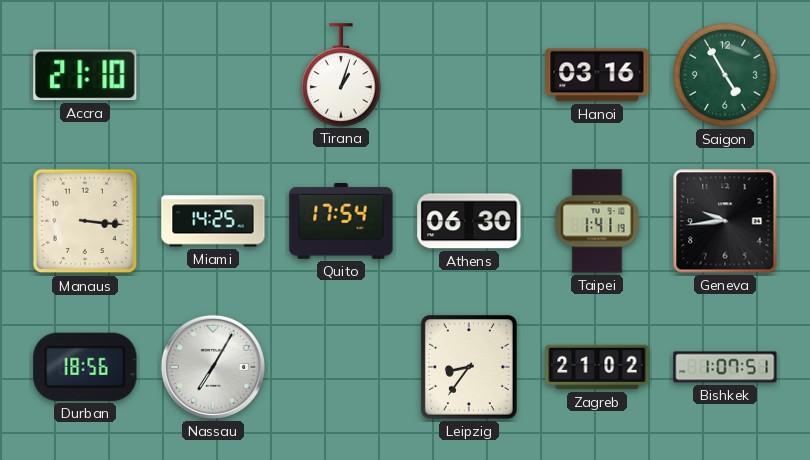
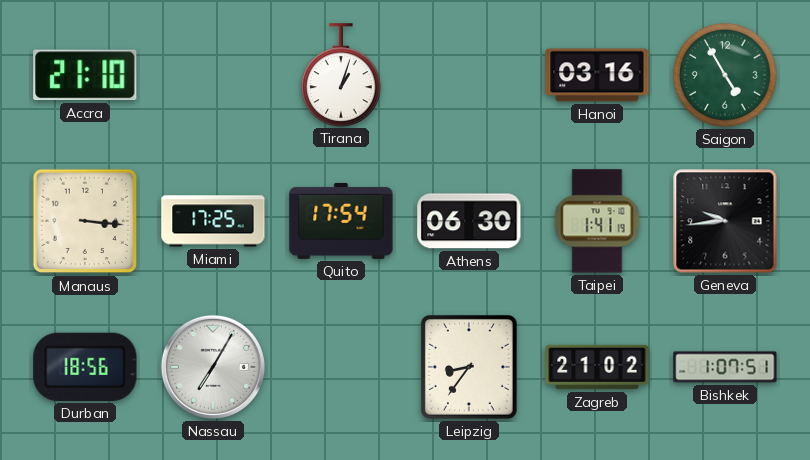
Miami: 14:25 -> 17:25
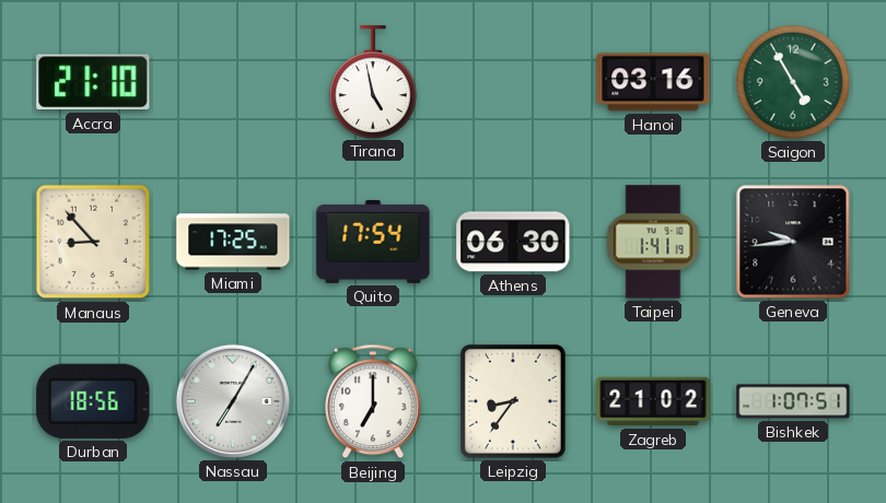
Tirana: 1:03 -> 4:58
Manaus: 3:16 -> 8:53
Beijing: none -> 7:00
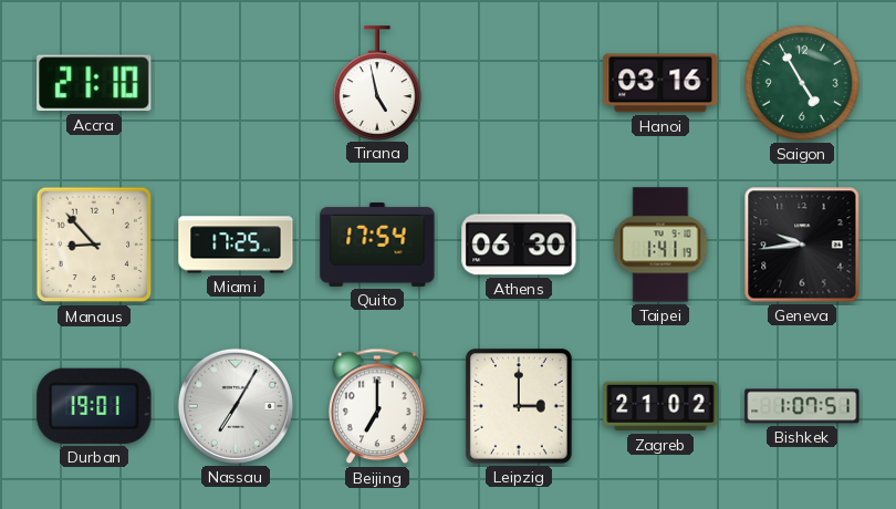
Durban: 18:56 -> 19:01
Leipzig: 8:36 -> 3:00
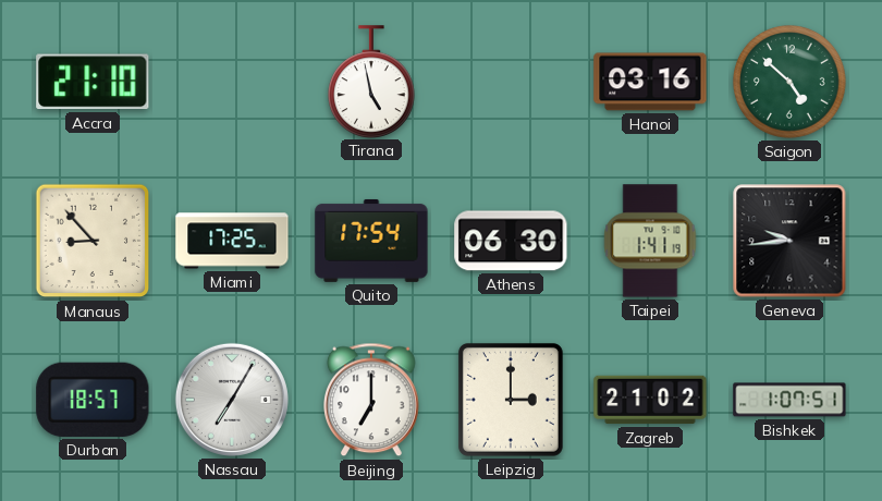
Saigon: 4:55 -> 4:52
Durban: 19:01 -> 18:57
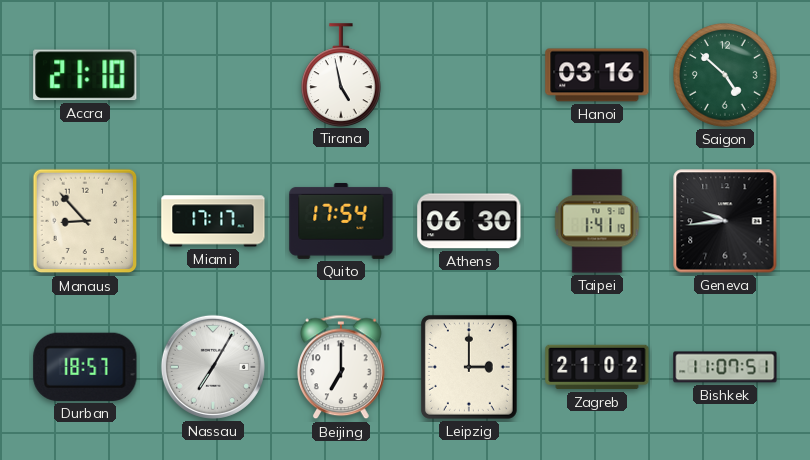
Miami: 17:25 -> 17:17
Bishkek: 1:07 -> 11:07
